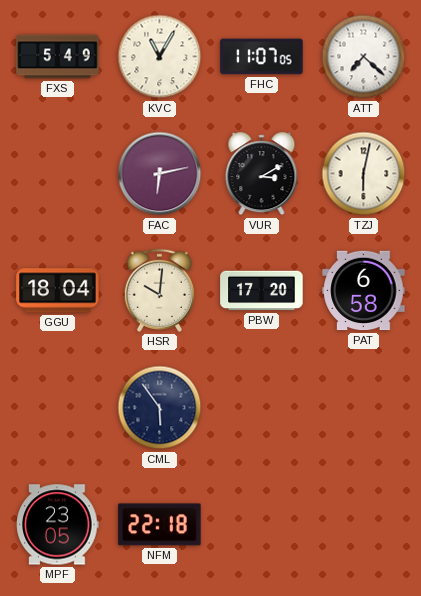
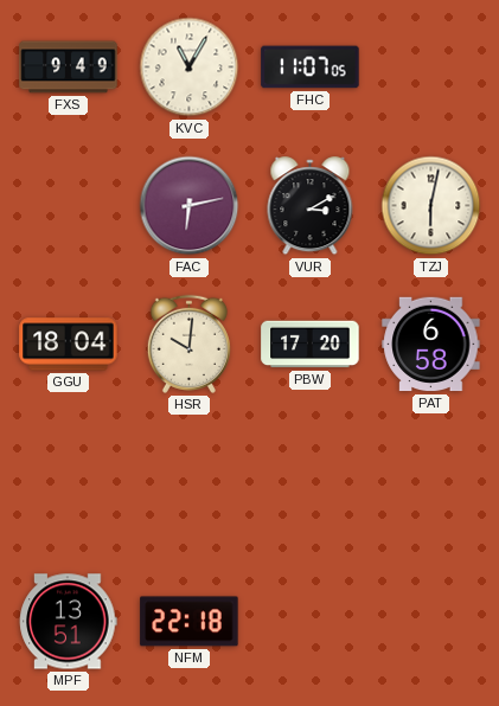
FXS: 5:49 -> 9:49
ATT: 7:22 -> none
CML: 5:54 -> none
MPF: 23:05 -> 13:51
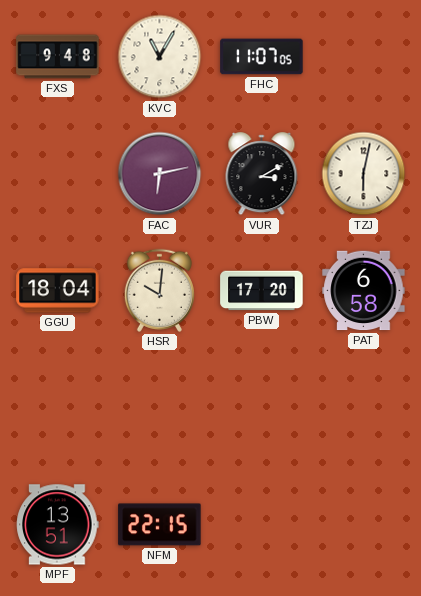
FXS: 9:49 -> 9:48
NFM: 22:18 -> 22:15
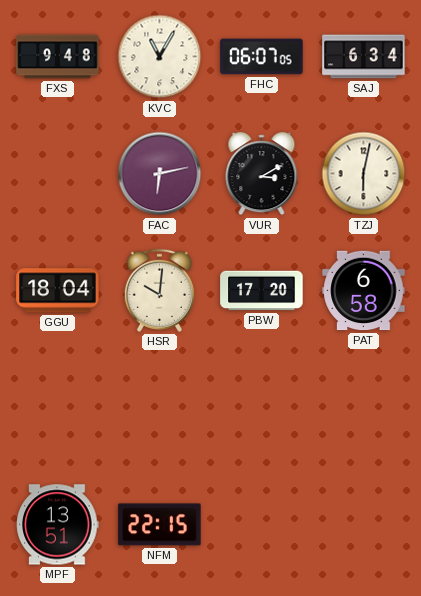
FHC: 11:07 -> 06:07
SAJ: none -> 6:34
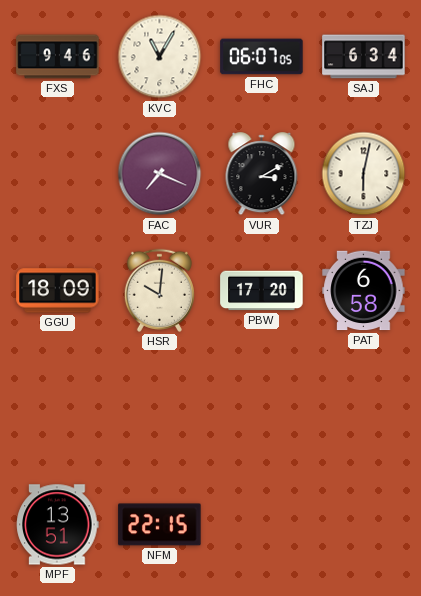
FXS: 9:48 -> 9:46
FAC: 6:13 -> 7:19
GGU: 18:04 -> 18:09
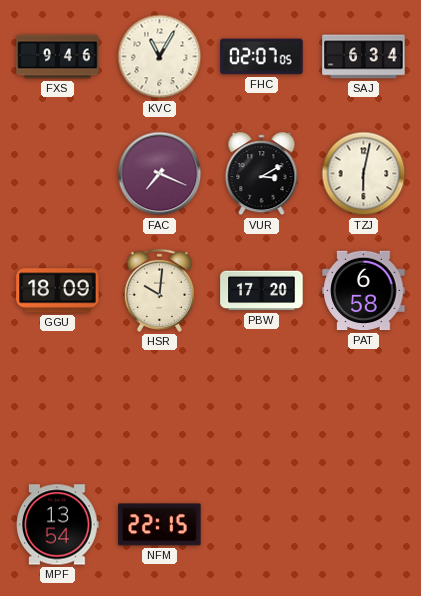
FHC: 06:07 -> 02:07
MPF: 13:51 -> 13:54
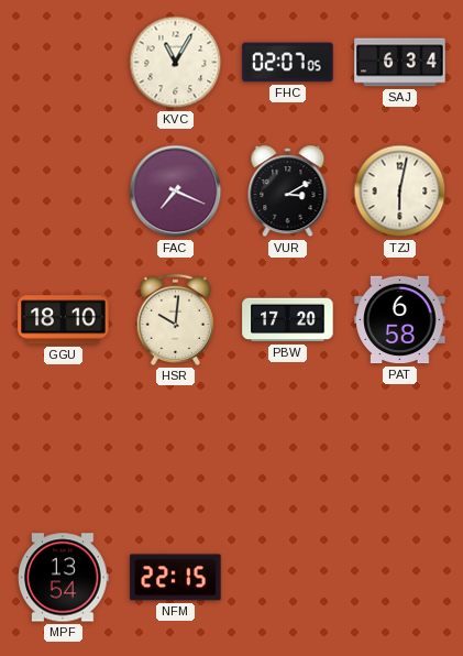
FXS: 9:46 -> none
GGU: 18:09 -> 18:10
